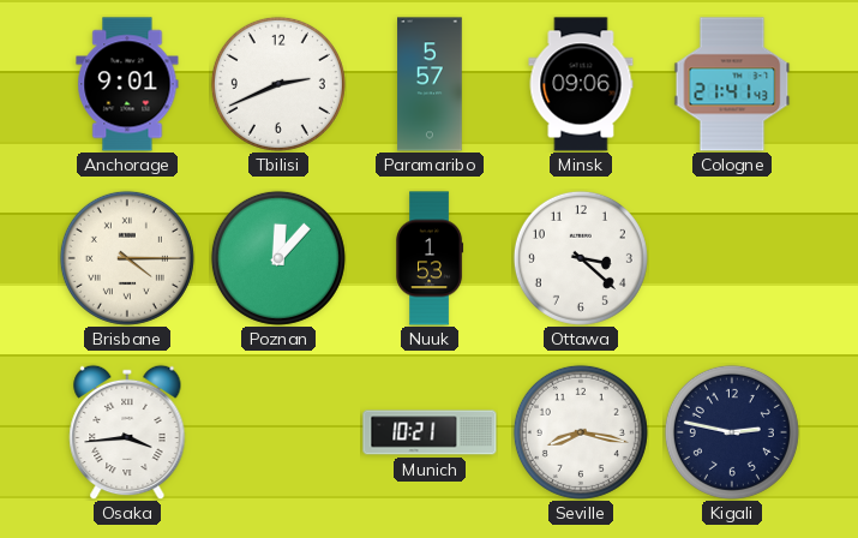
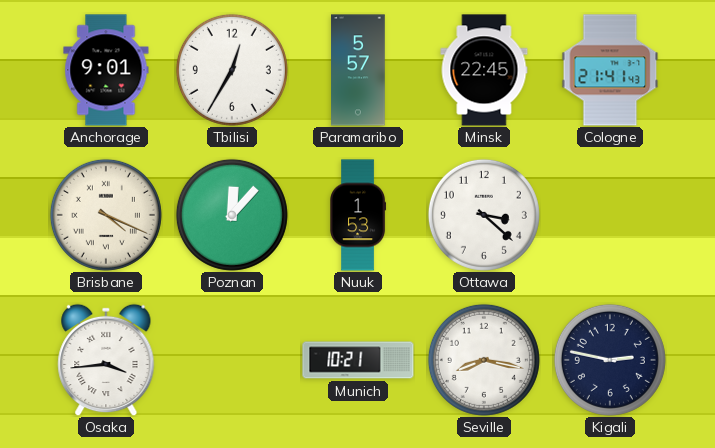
Tbilisi: 2:41 -> 12:35
Minsk: 09:06 -> 22:45
Brisbane: 4:15 -> 4:19
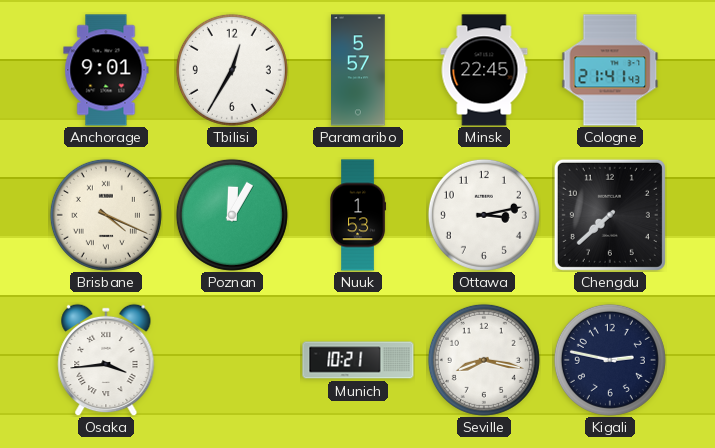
Poznan: 12:07 -> 12:05
Ottawa: 3:22 -> 3:13
Chengdu: none -> 7:38
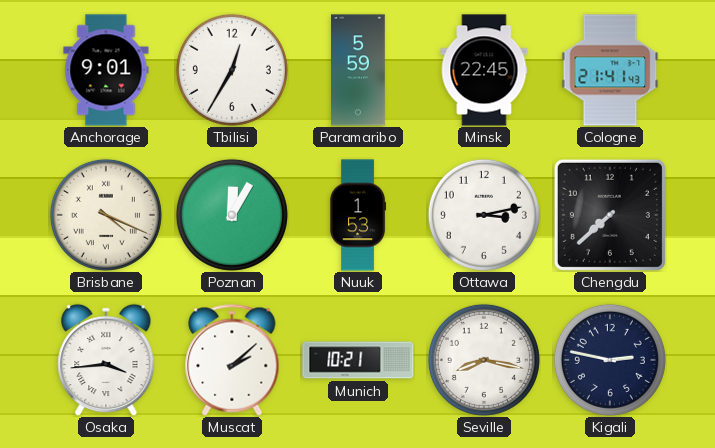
Paramaribo: 5:57 -> 5:59
Muscat: none -> 2:08
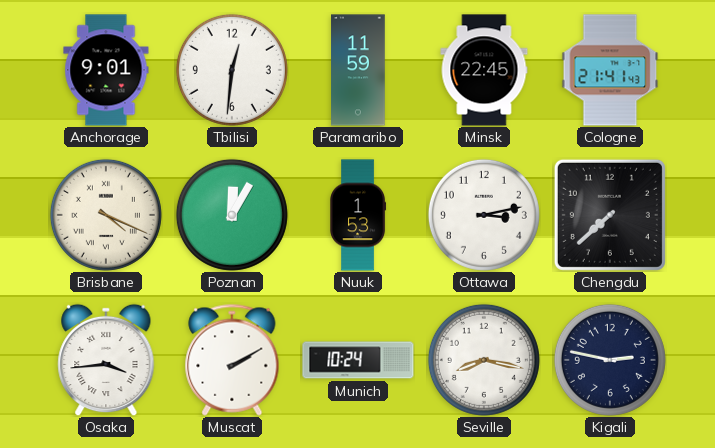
Tbilisi: 12:35 -> 12:31
Paramaribo: 5:59 -> 11:59
Muscat: 2:08 -> 2:10
Munich: 10:21 -> 10:24
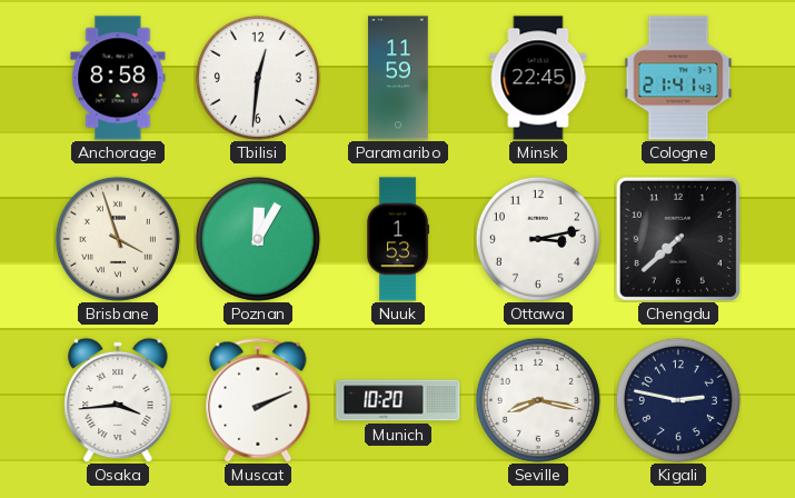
Anchorage: 9:01 -> 8:58
Brisbane: 4:19 -> 3:57
Muscat: 2:10 -> 2:11
Munich: 10:24 -> 10:20
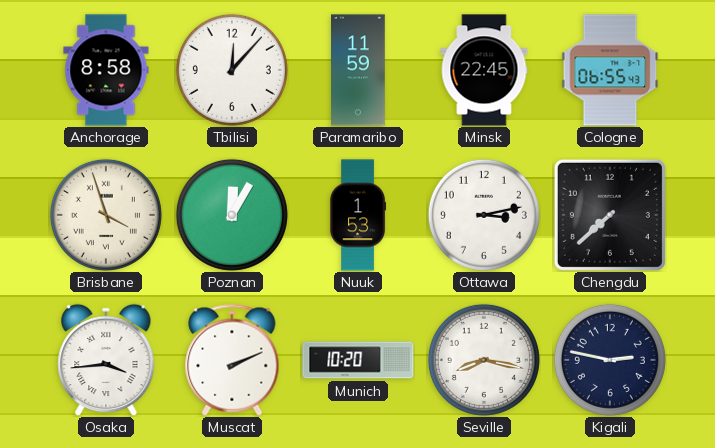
Tbilisi: 12:31 -> 12:07
Cologne: 21:41 -> 06:55
